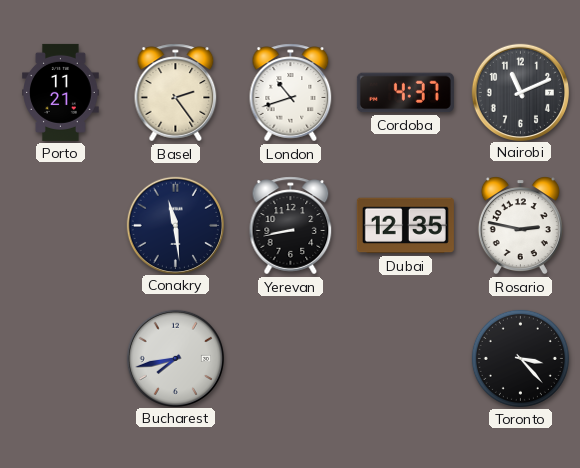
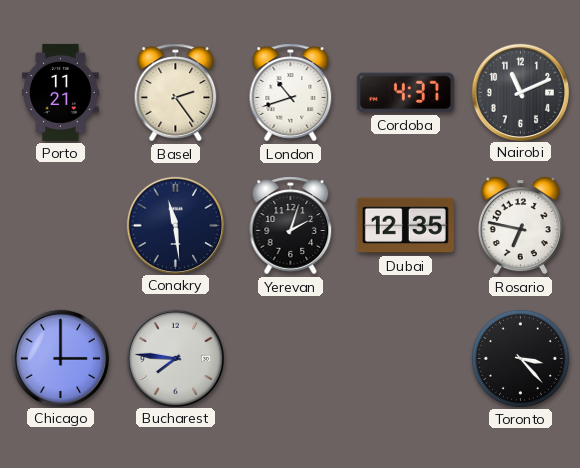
Yerevan: 8:43 -> 2:03
Rosario: 2:47 -> 6:47
Chicago: none -> 3:00
Bucharest: 7:43 -> 7:46
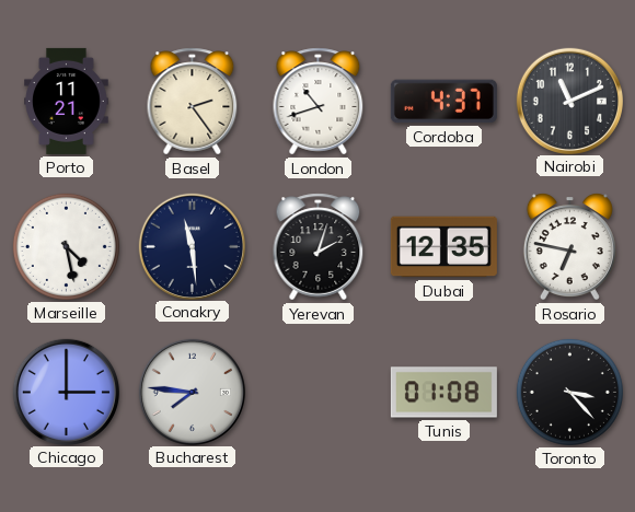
Marseille: none -> 4:28
Tunis: none -> 01:08
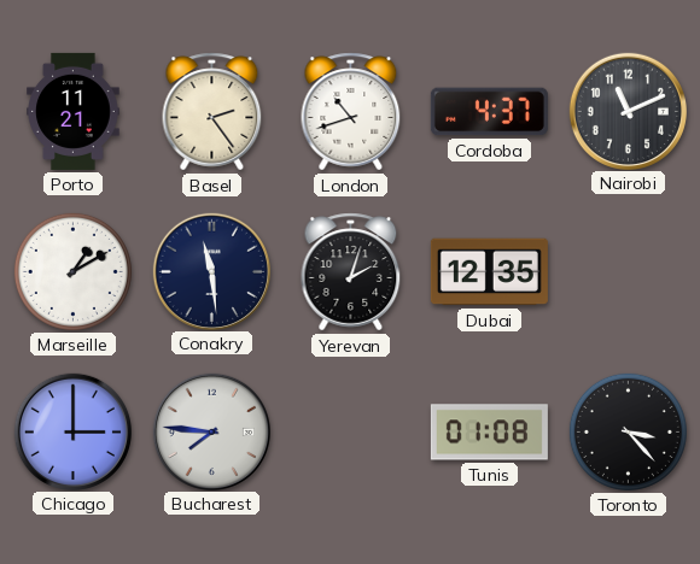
Marseille: 4:28 -> 1:10
Rosario: 6:47 -> none
